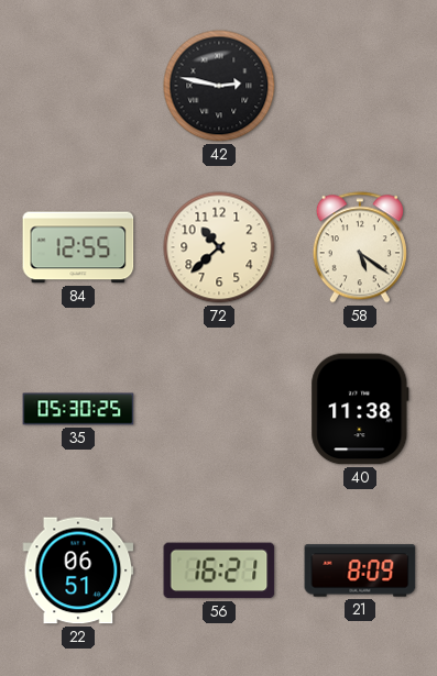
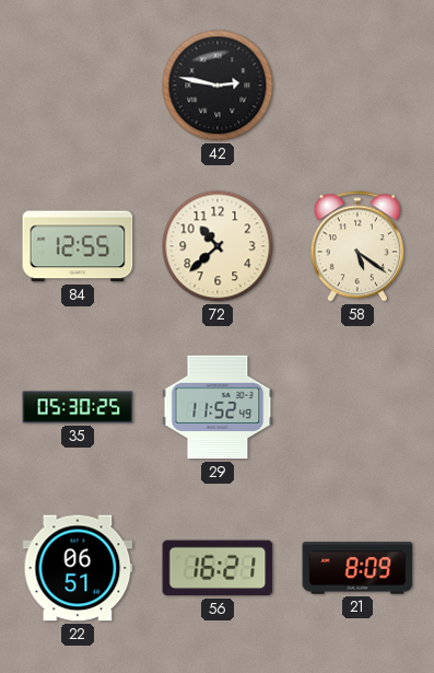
29: none -> 11:52
40: 11:38 -> none
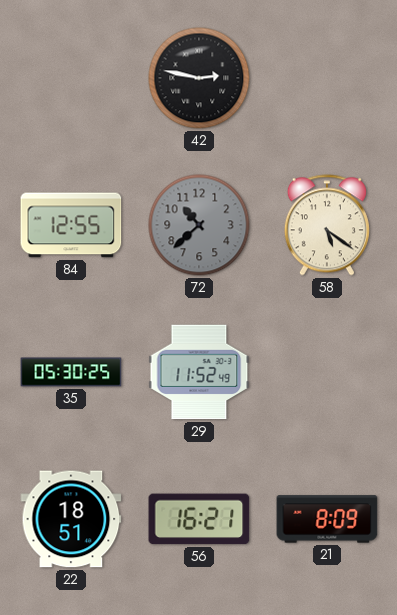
72 dial: cream -> grey
22: 06:51 -> 18:51
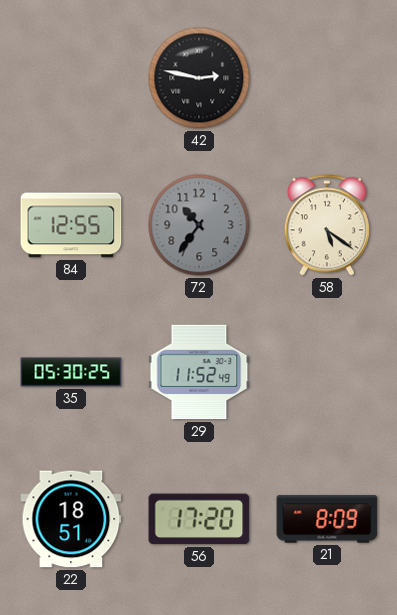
72: 10:38 -> 10:36
56: 16:21 -> 17:20
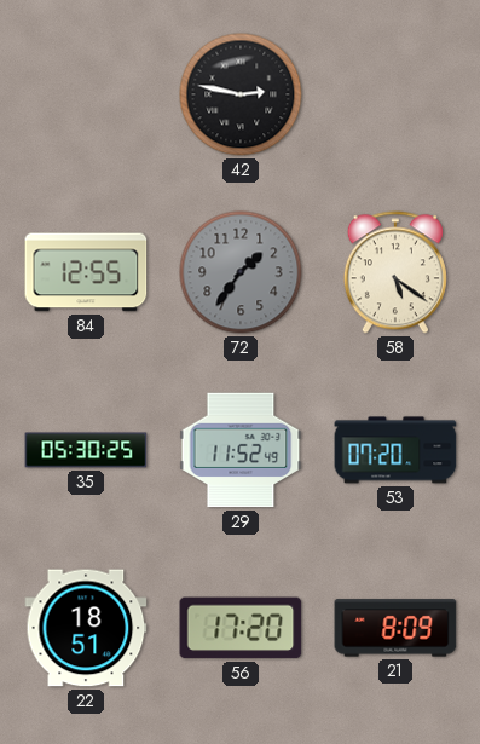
72: 10:36 -> 1:36
53: none -> 07:20
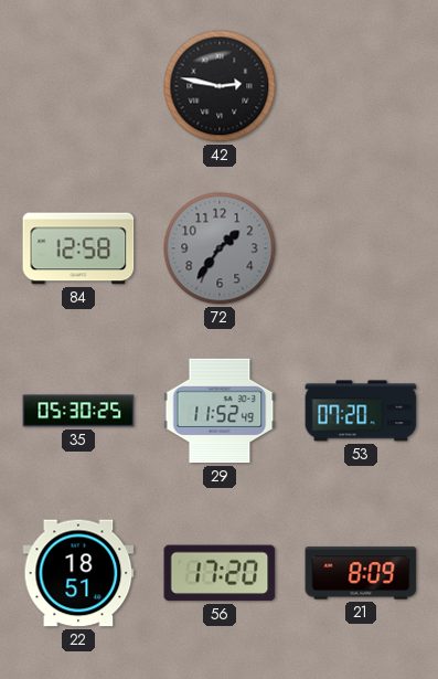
84: 12:55 -> 12:58
58: 5:21 -> none
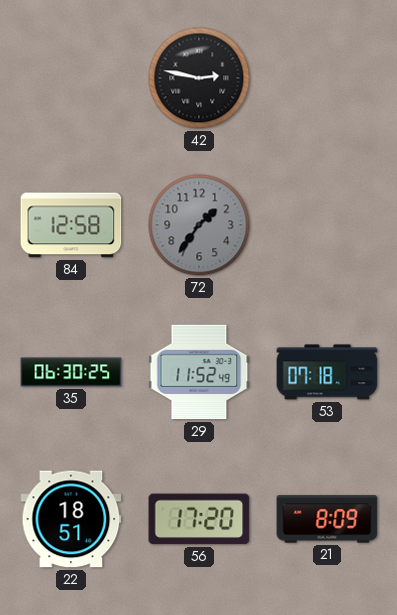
35: 05:30 -> 06:30
53: 07:20 -> 07:18
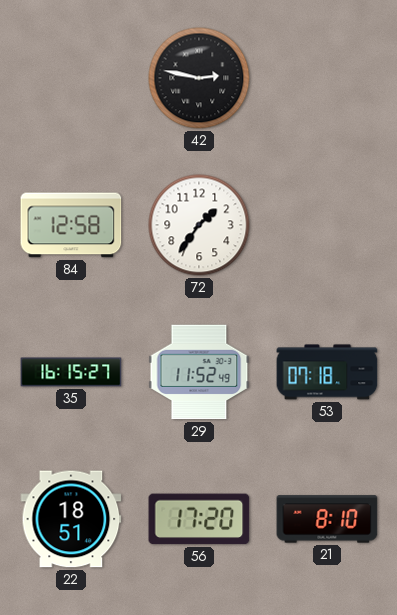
72 dial: grey -> white
35: 06:30 -> 16:15
21: 8:09 -> 8:10
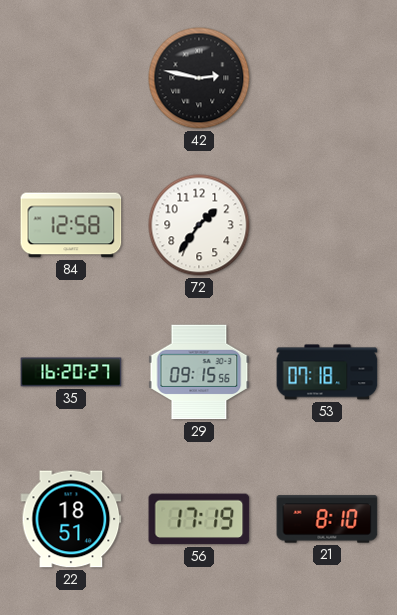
35: 16:15 -> 16:20
29: 11:52 -> 09:15
56: 17:20 -> 17:19
